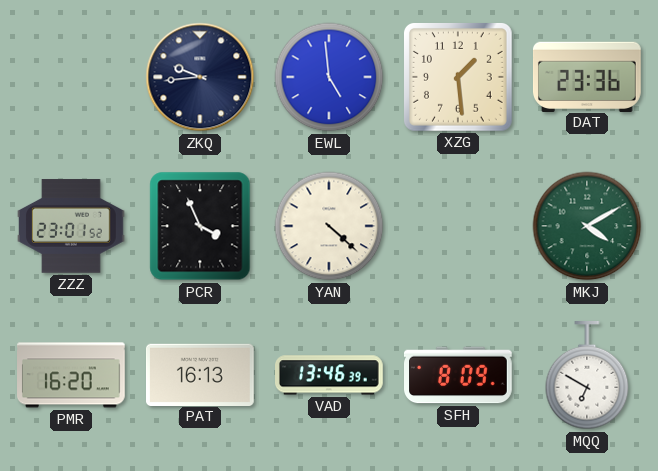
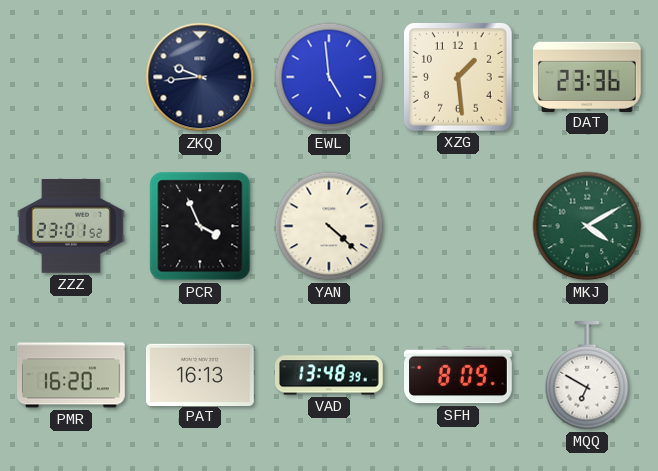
VAD: 13:46 -> 13:48
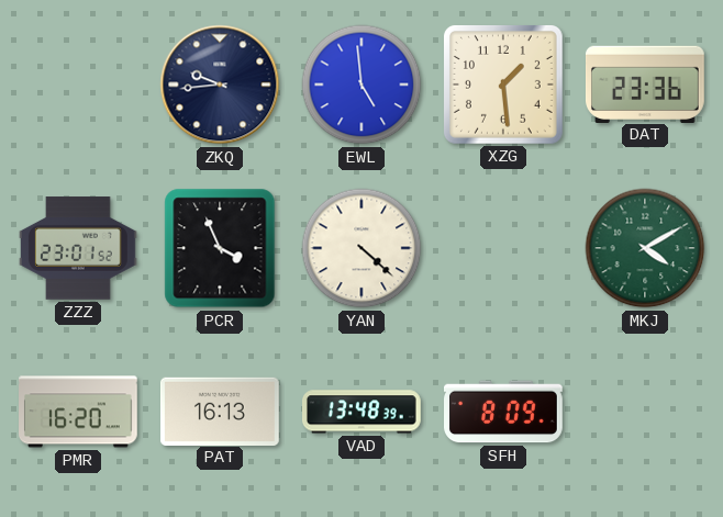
MQQ: 6:50 -> none
